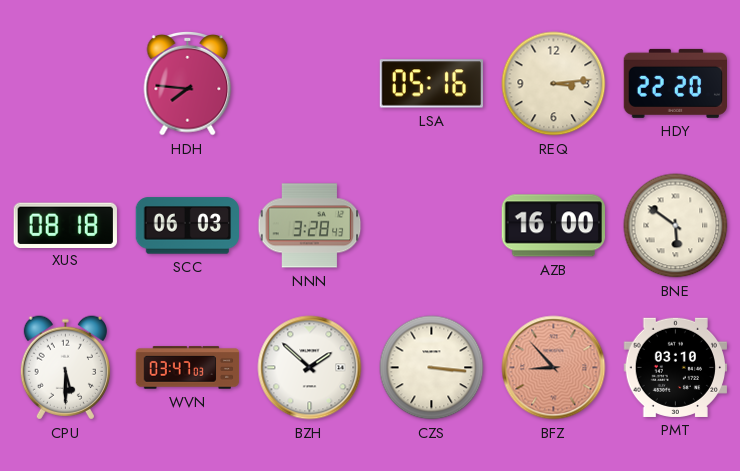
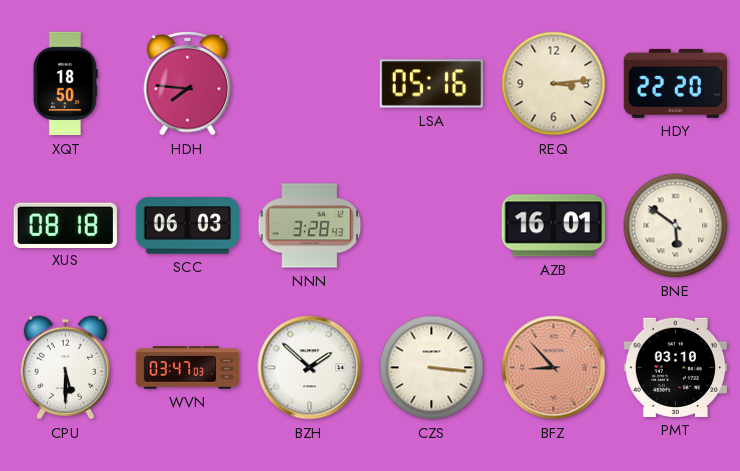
XQT: none -> 18:50
AZB: 16:00 -> 16:01
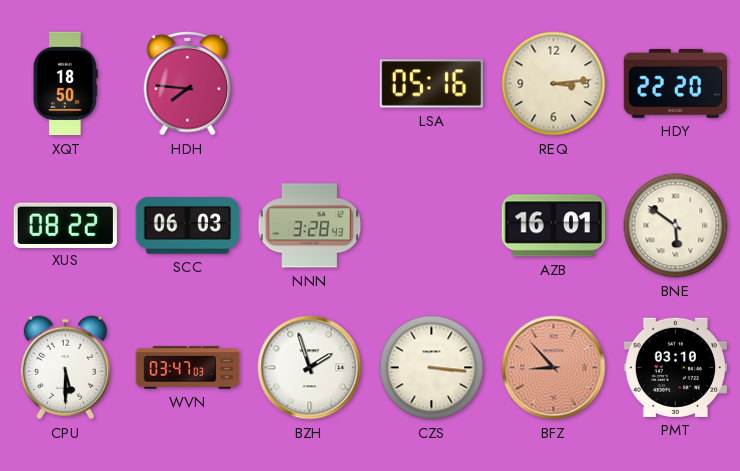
XUS: 08:18 -> 08:22
BZH: 1:52 -> 1:57
